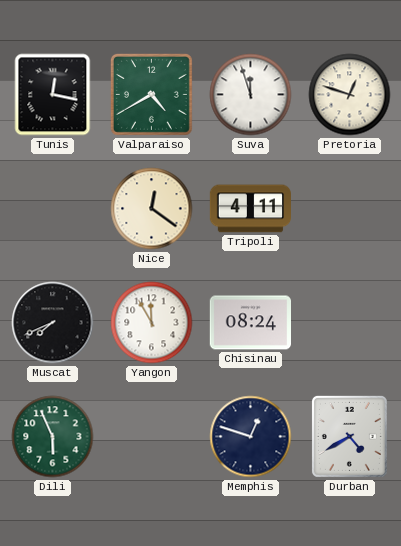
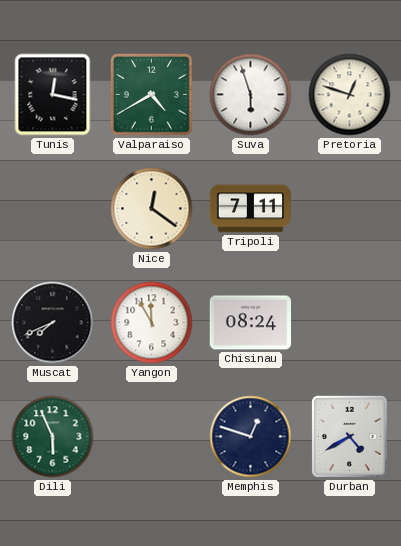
Suva: 11:57 -> 5:57
Tripoli: 4:11 -> 7:11
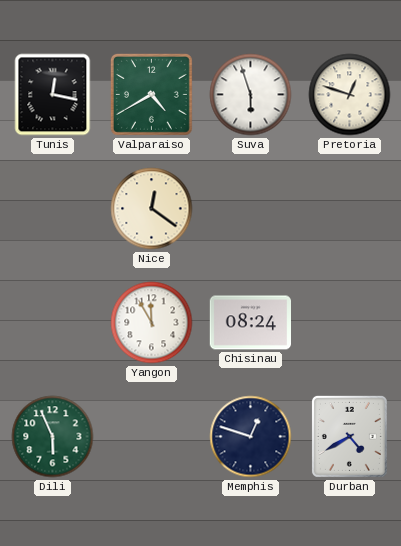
Tripoli: 7:11 -> none
Muscat: 7:41 -> none
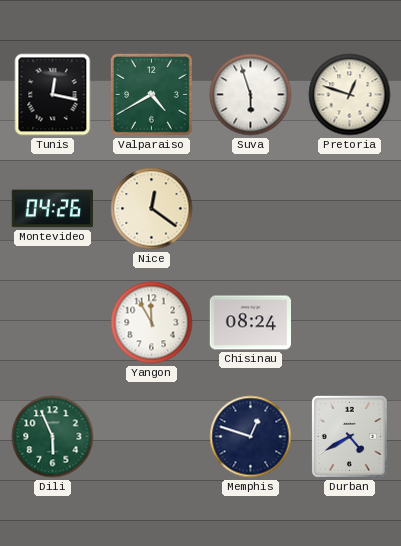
Montevideo: none -> 04:26
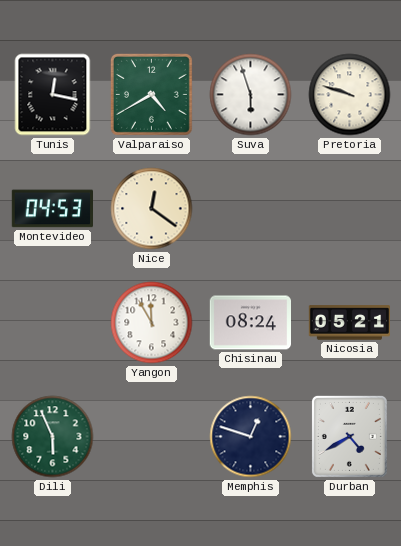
Pretoria: 12:48 -> 9:48
Montevideo: 04:26 -> 04:53
Nicosia: none -> 05:21
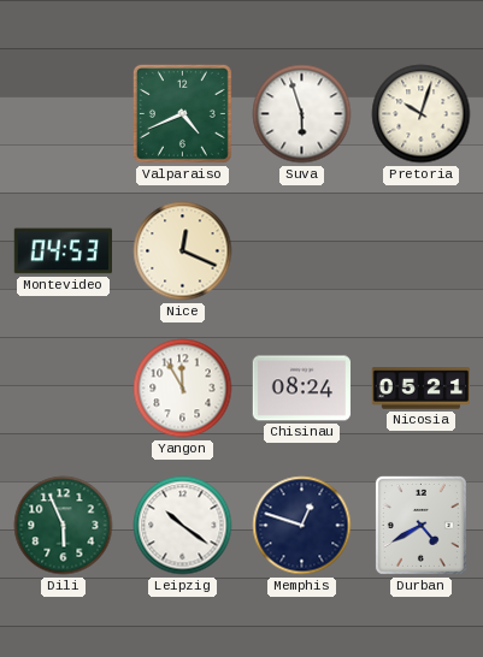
Tunis: 12:17 -> none
Valparaiso: 4:40 -> 4:41
Pretoria: 9:48 -> 10:03
Nice: 12:21 -> 12:19
Leipzig: none -> 10:21
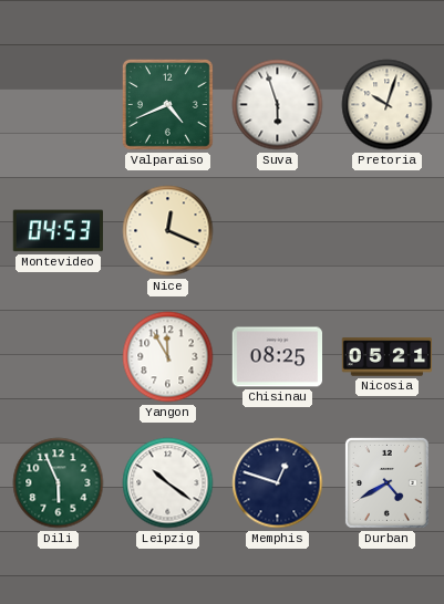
Chisinau: 08:24 -> 08:25
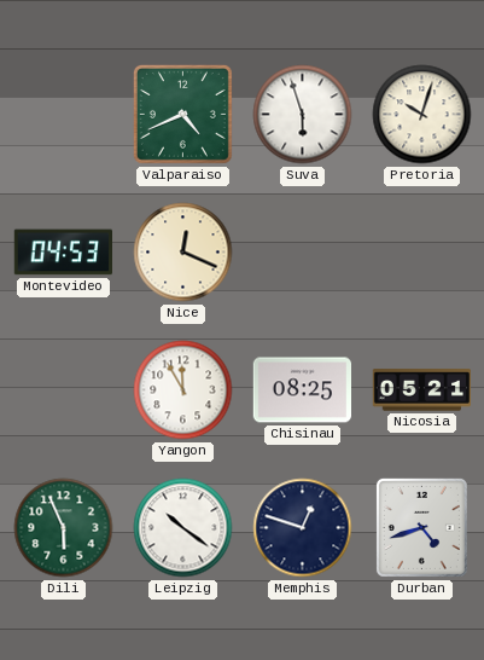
Durban: 4:40 -> 4:42
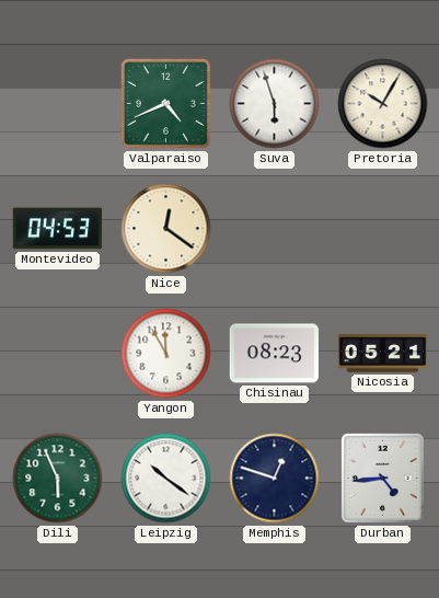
Pretoria: 10:03 -> 10:05
Nice: 12:19 -> 12:21
Chisinau: 08:25 -> 08:23
Durban: 4:42 -> 4:44
